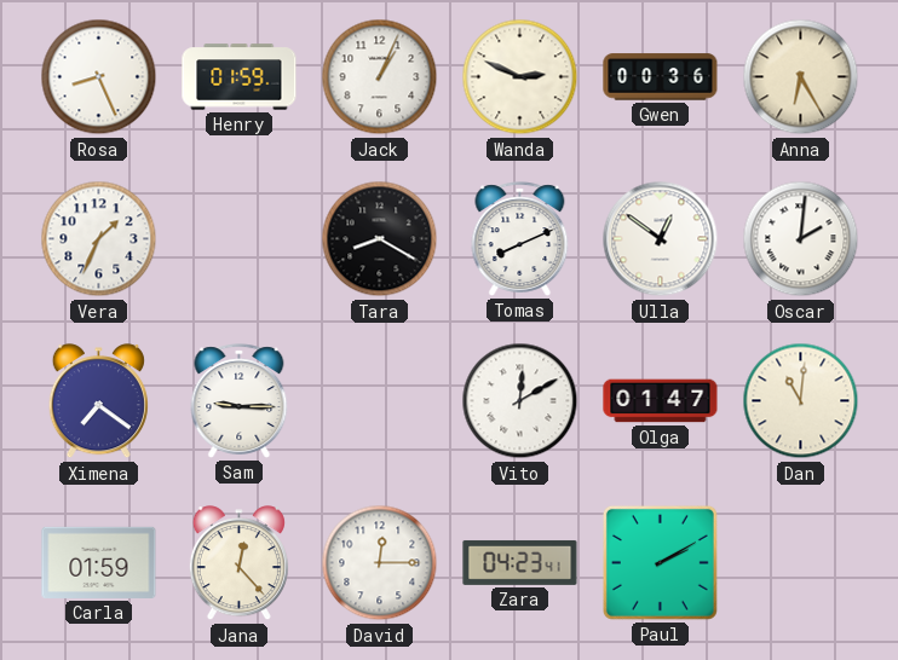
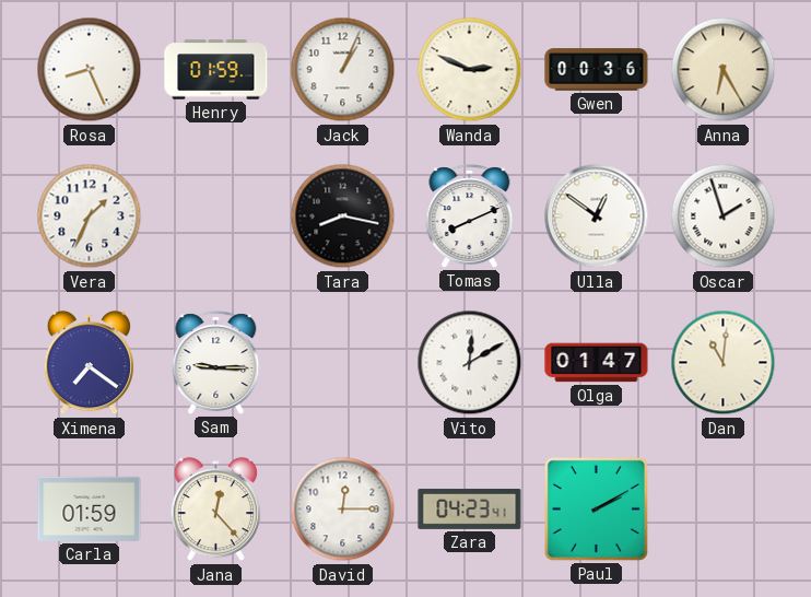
Tara: 8:20 -> 8:17
Oscar: 2:01 -> 1:57
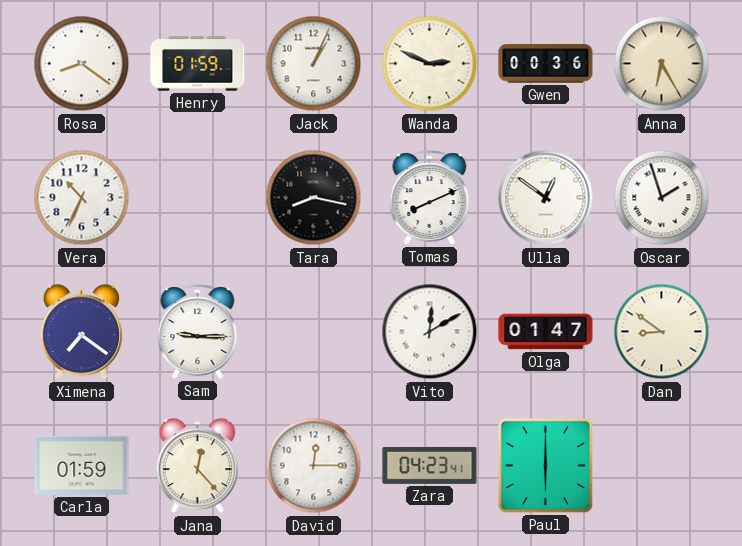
Rosa: 8:26 -> 8:21
Vera: 1:34 -> 10:34
Dan: 11:01 -> 8:51
Paul: 2:10 -> 6:00
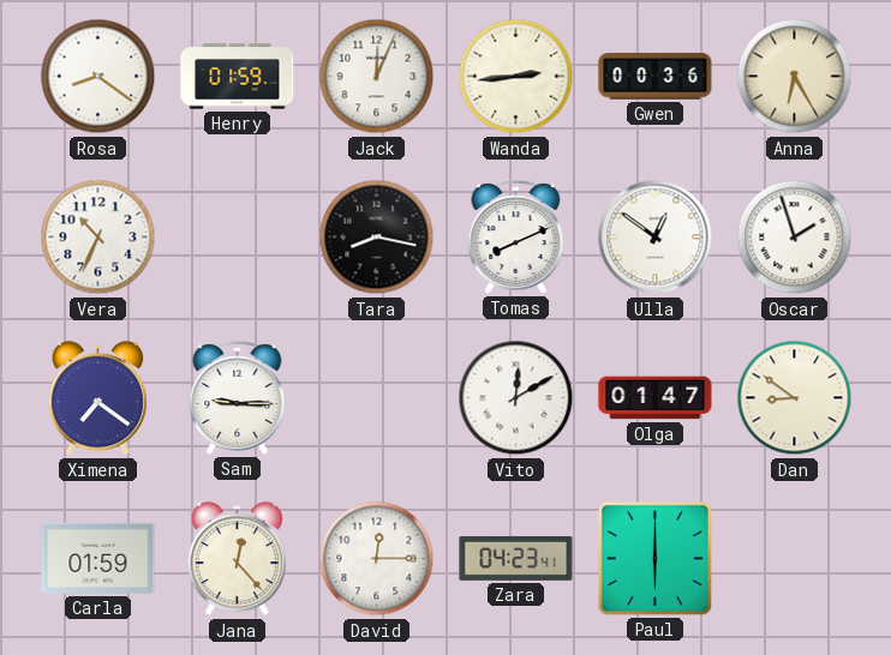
Jack: 1:04 -> 12:04
Wanda: 2:49 -> 2:44
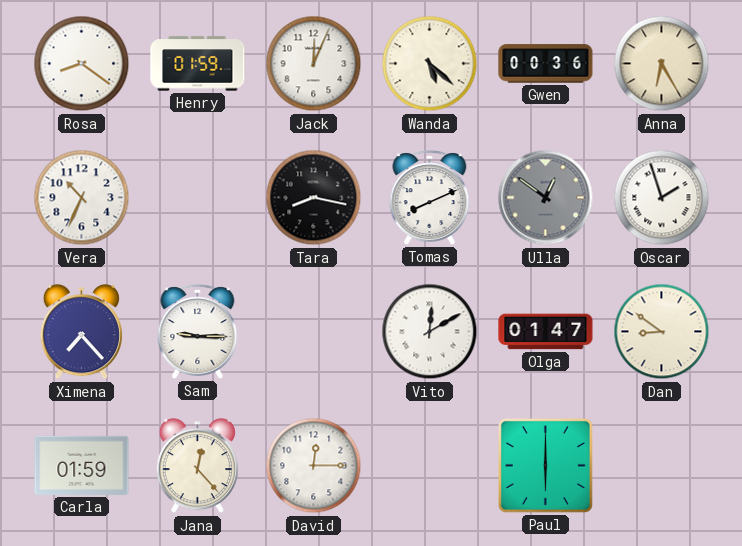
Wanda: 2:44 -> 5:22
Ulla dial: white -> grey
Ximena: 7:21 -> 7:23
Zara: 04:23 -> none
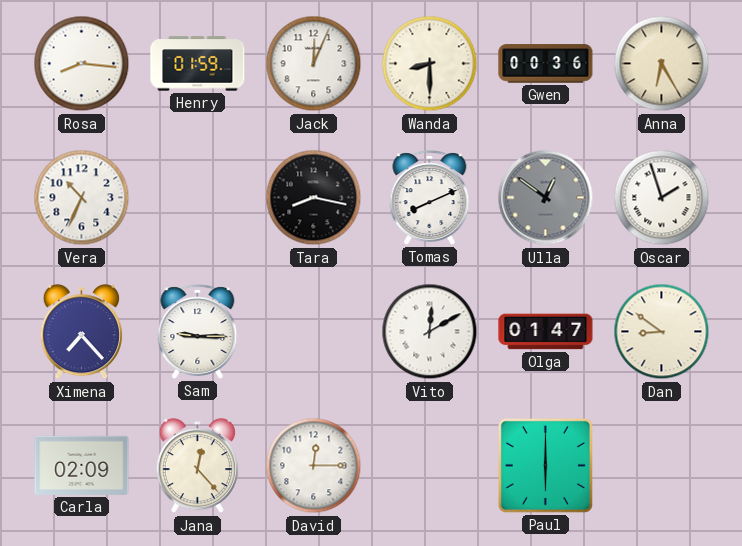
Rosa: 8:21 -> 8:16
Wanda: 5:22 -> 8:30
Carla: 01:59 -> 02:09
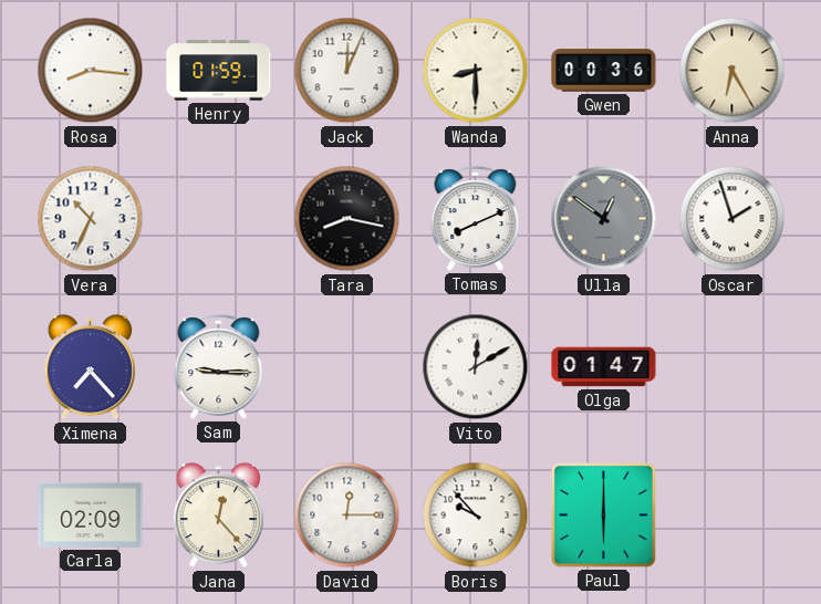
Dan: 8:51 -> none
Boris: none -> 9:53
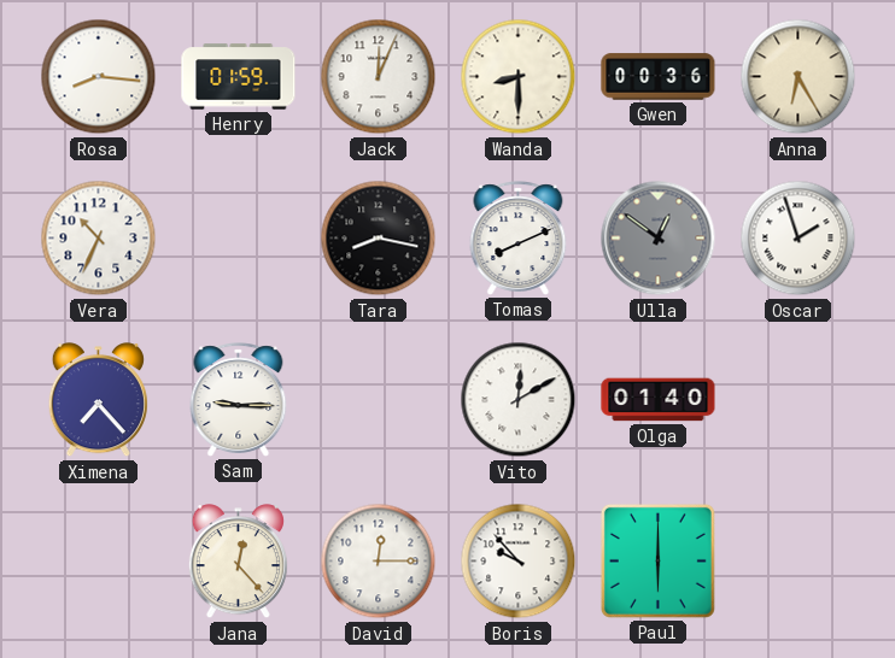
Olga: 01:47 -> 01:40
Carla: 02:09 -> none
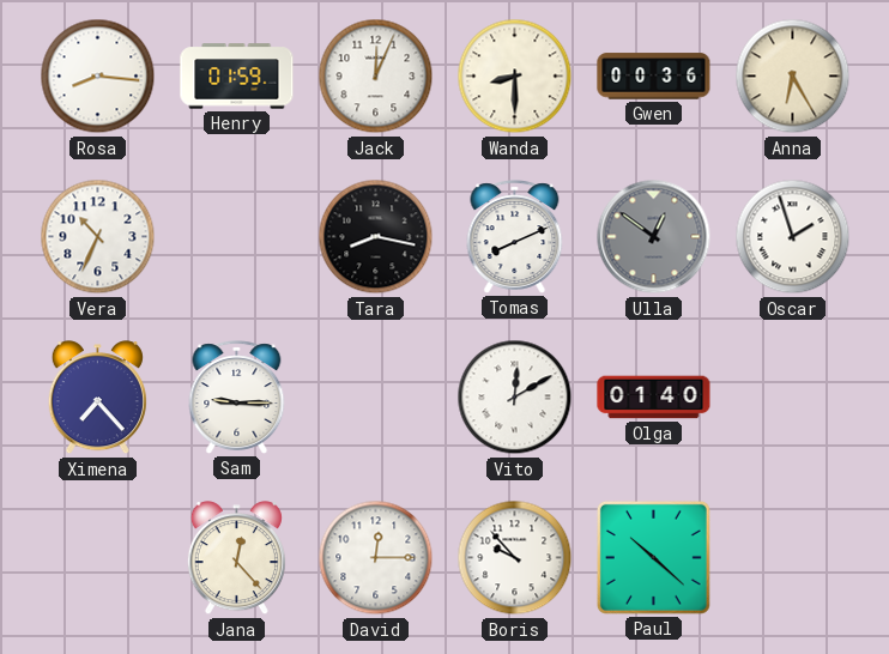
Paul: 6:00 -> 10:22
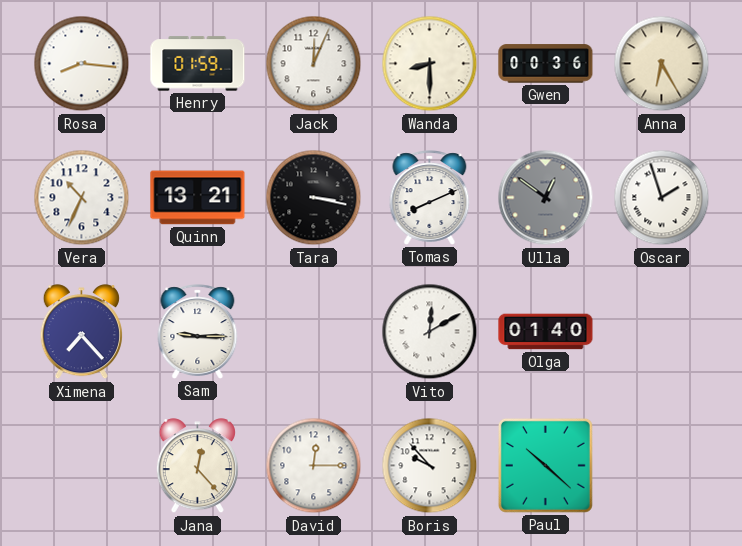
Quinn: none -> 13:21
Tara: 8:17 -> 3:17
